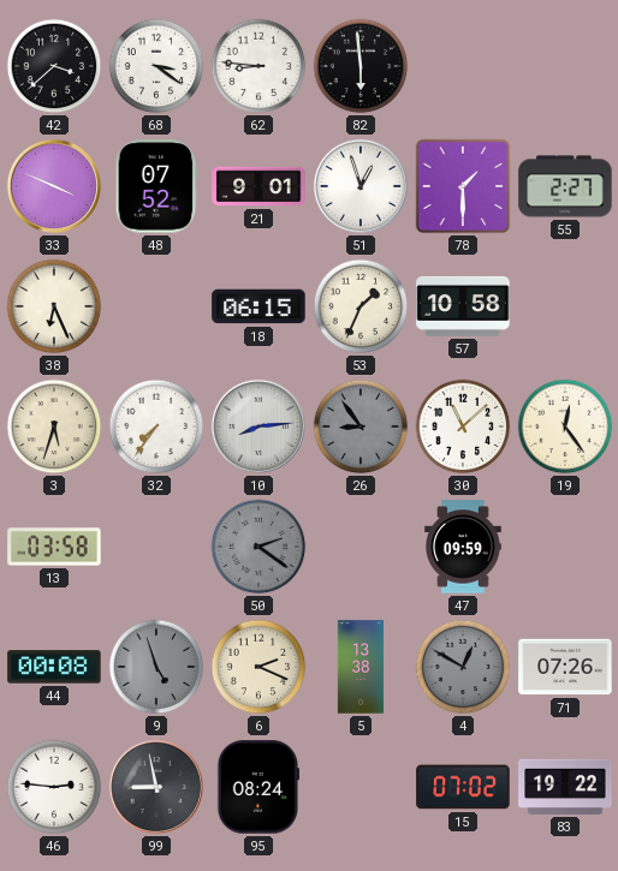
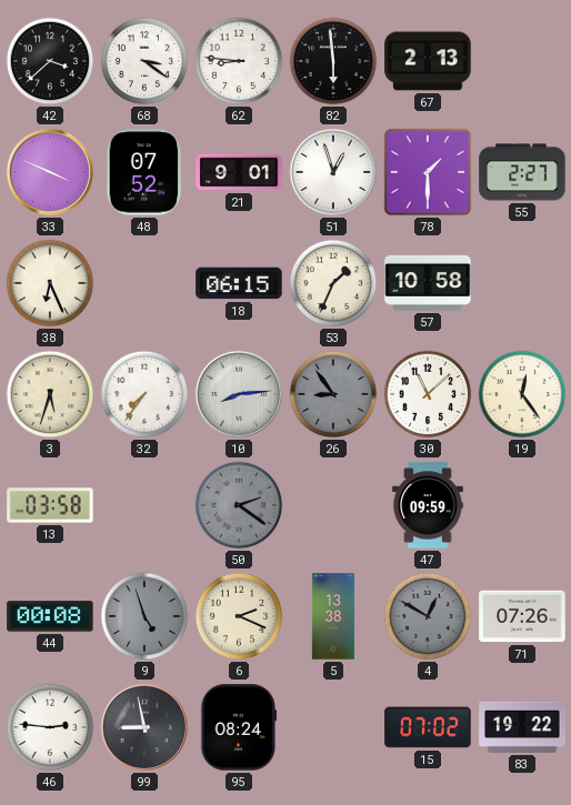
67: none -> 2:13
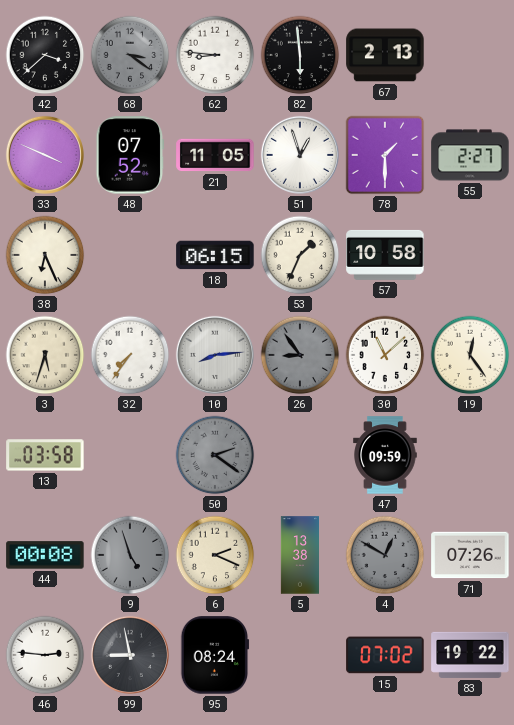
68 dial: white -> grey
21: 9:01 -> 11:05
